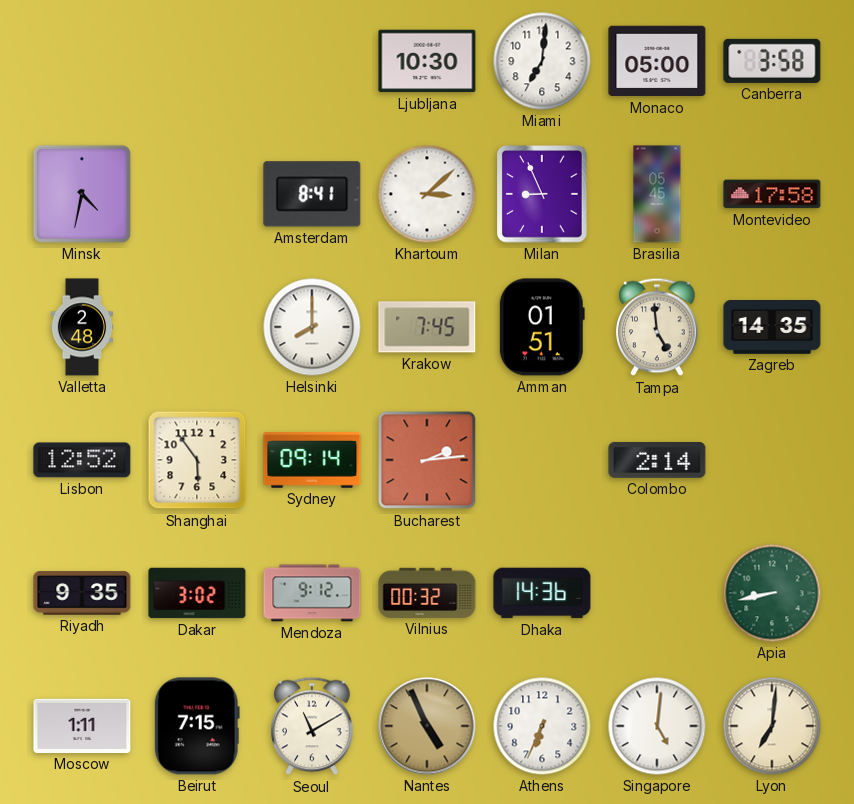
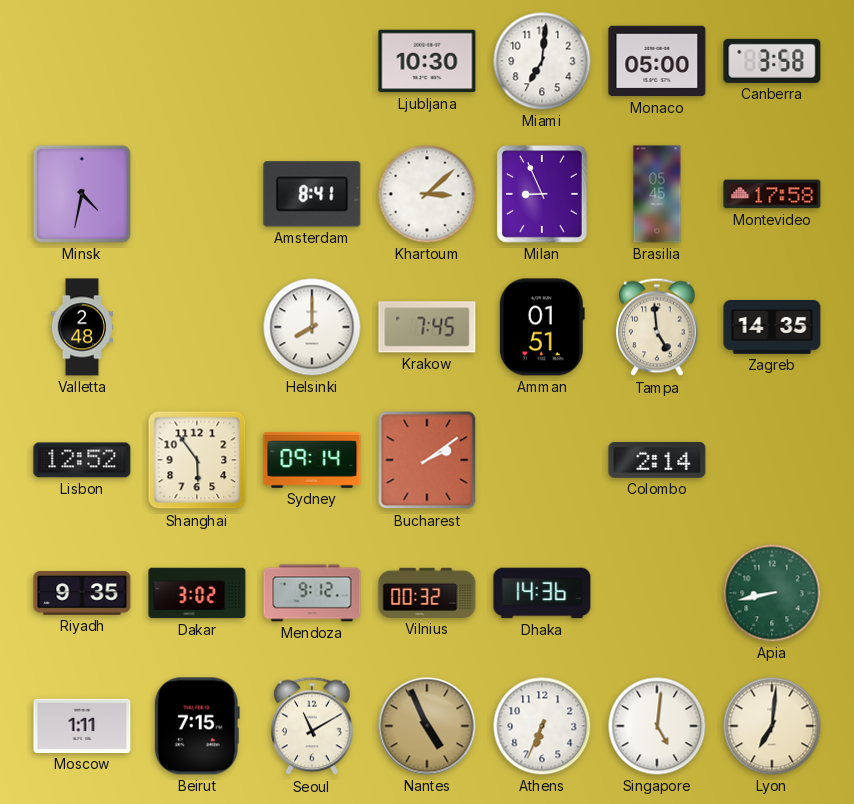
Bucharest: 2:14 -> 2:09
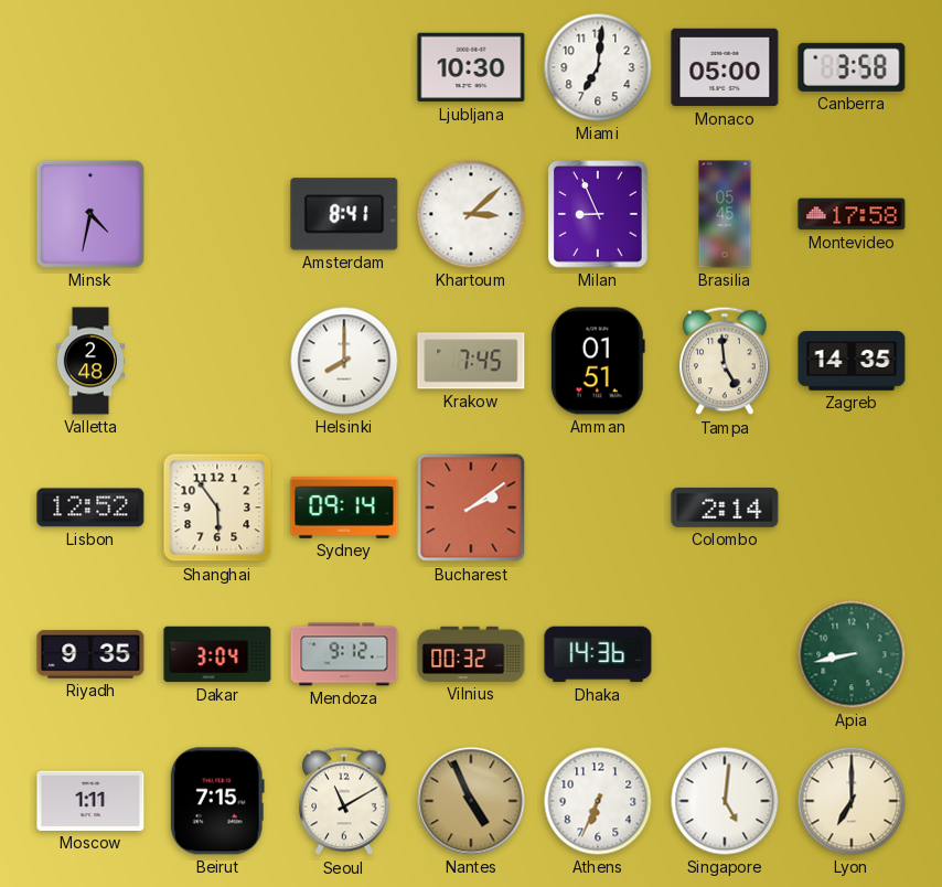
Dakar: 3:02 -> 3:04
Lyon: 7:01 -> 7:00
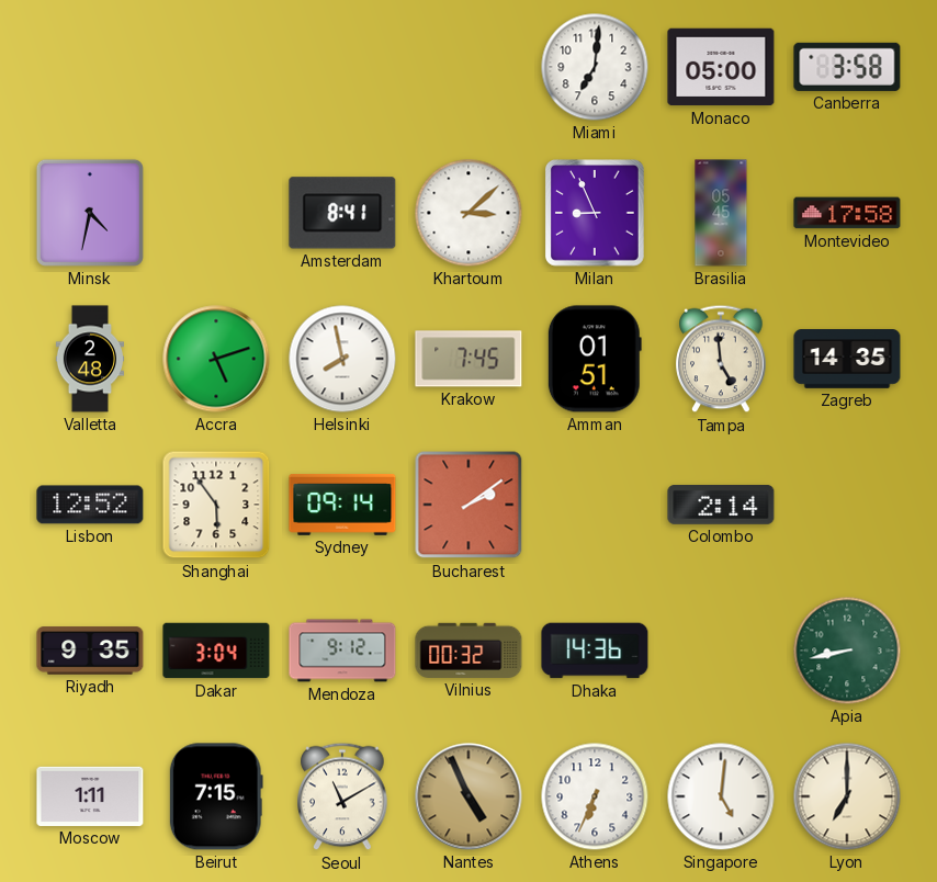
Ljubljana: 10:30 -> none
Accra: none -> 5:12
Helsinki: 8:00 -> 7:58
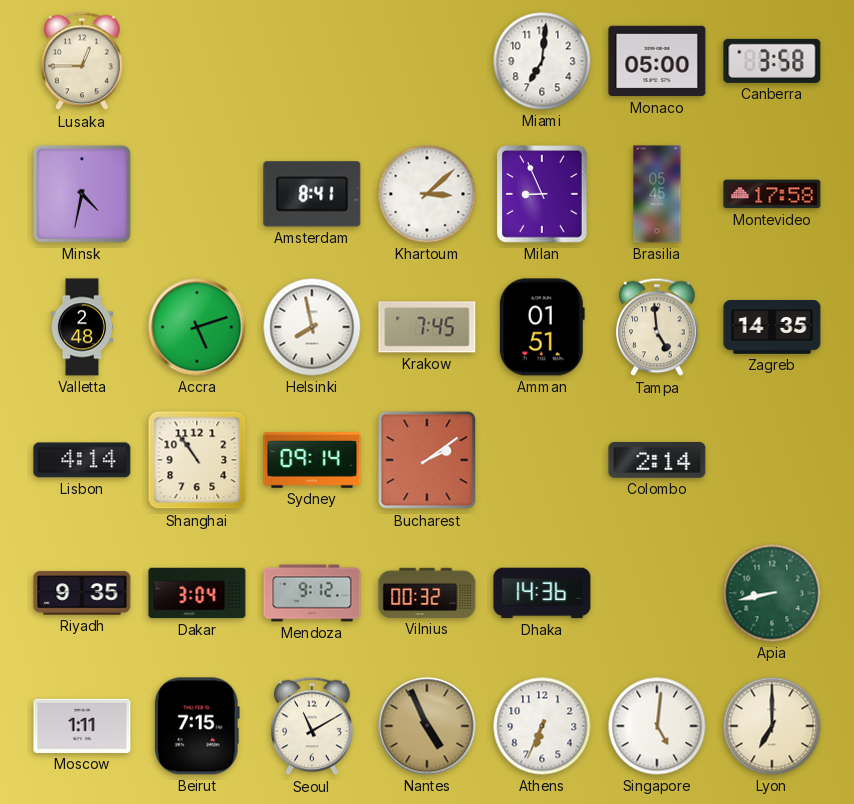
Lusaka: none -> 12:45
Lisbon: 12:52 -> 4:14
Shanghai: 5:54 -> 10:54
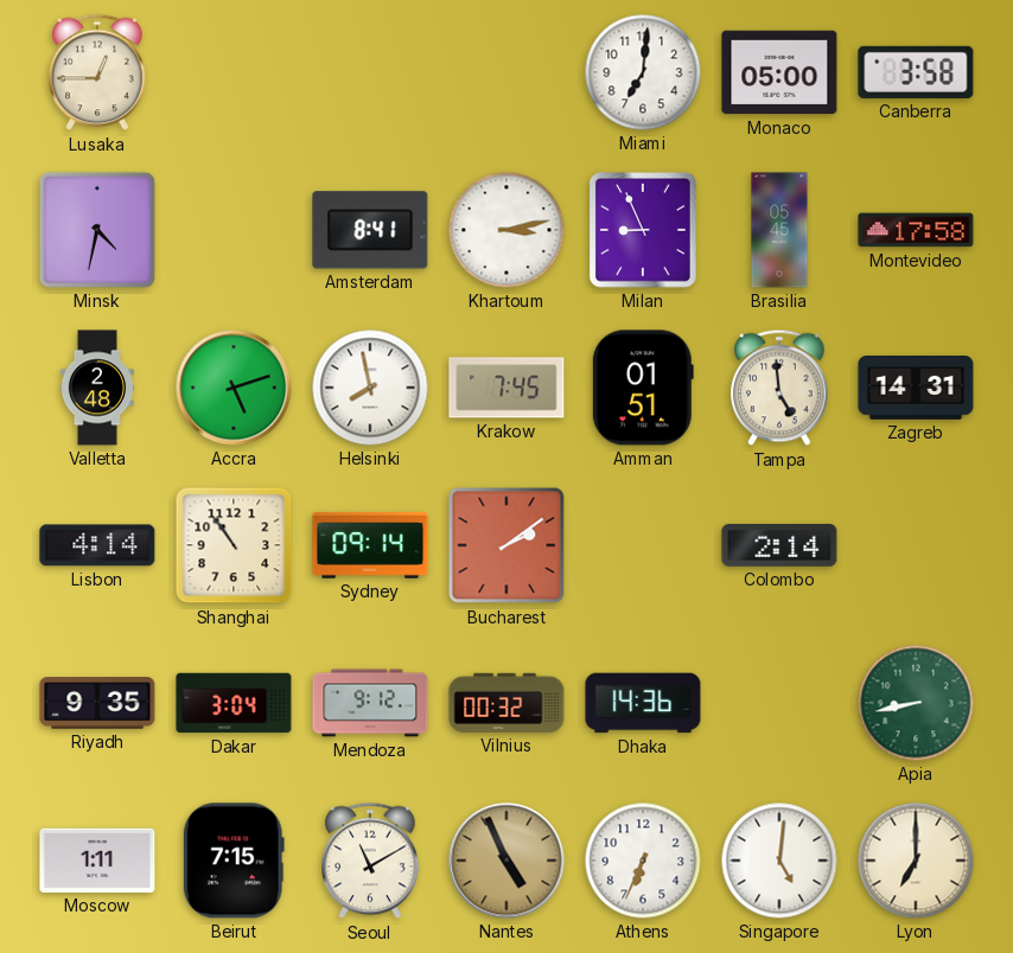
Khartoum: 3:08 -> 3:13
Zagreb: 14:35 -> 14:31
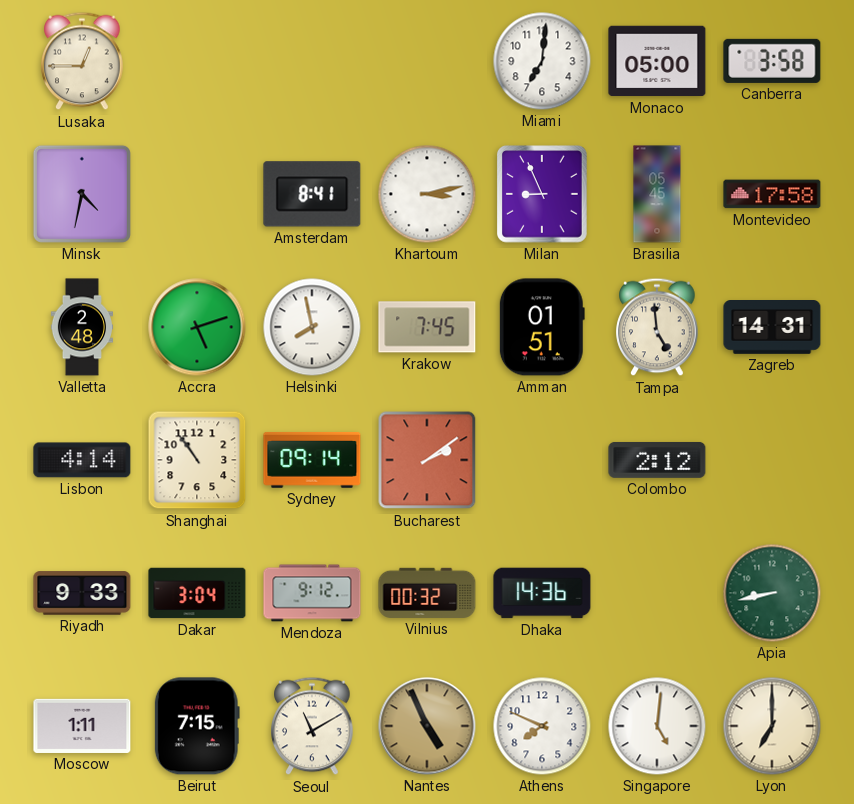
Colombo: 2:14 -> 2:12
Riyadh: 9:35 -> 9:33
Athens: 6:34 -> 7:49
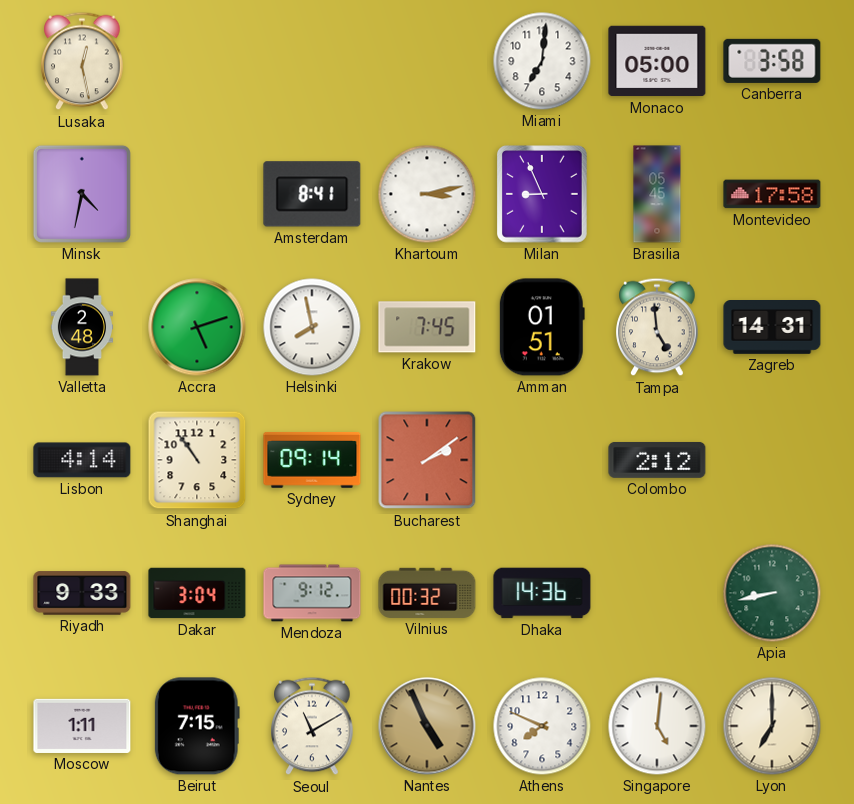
Lusaka: 12:45 -> 12:28
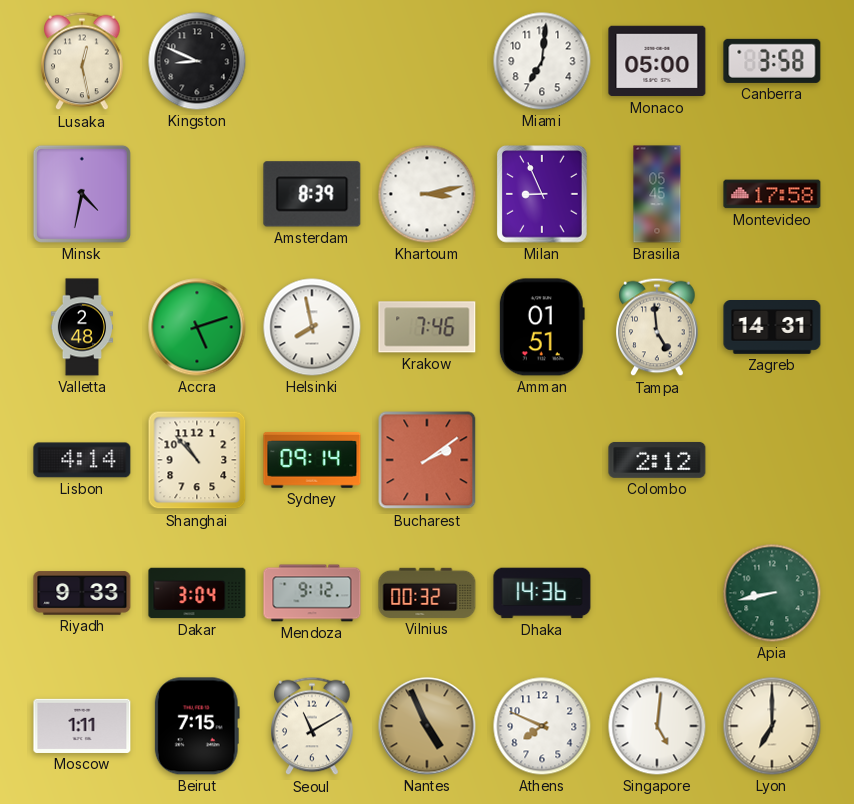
Kingston: none -> 8:49
Amsterdam: 8:41 -> 8:39
Krakow: 7:45 -> 7:46
Shanghai: 10:54 -> 10:53
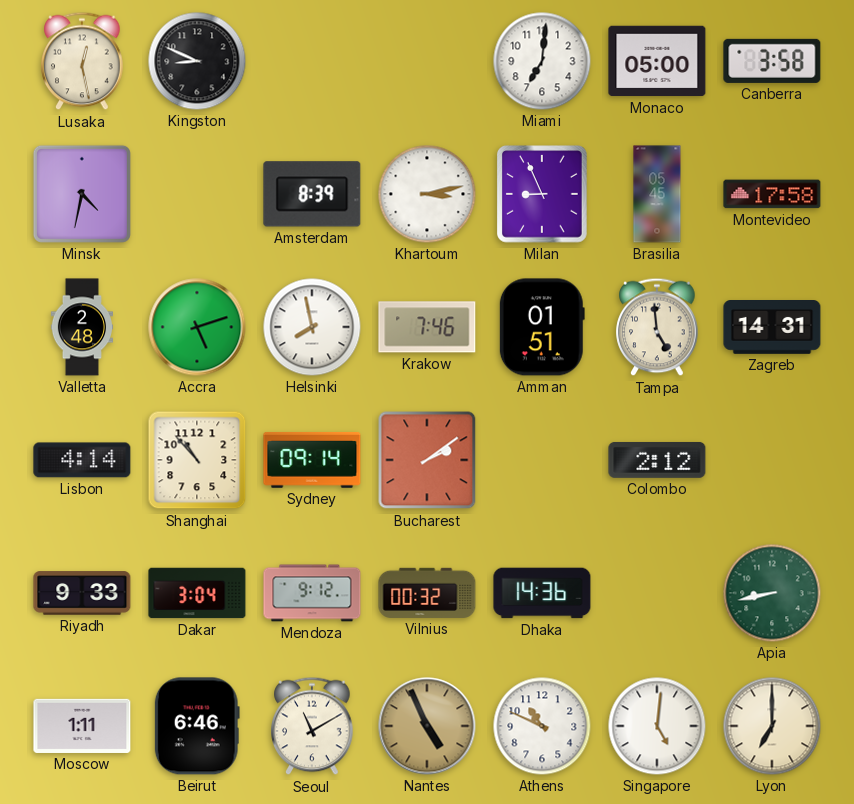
Beirut: 7:15 -> 6:46
Athens: 7:49 -> 10:49
